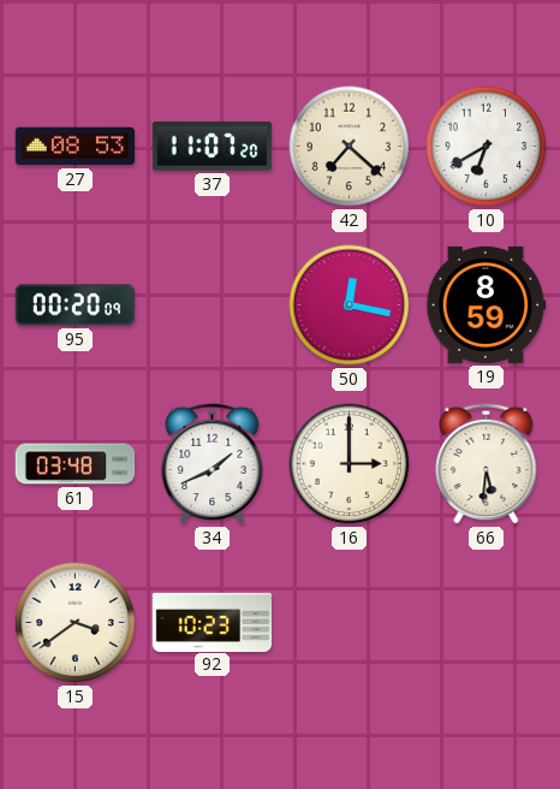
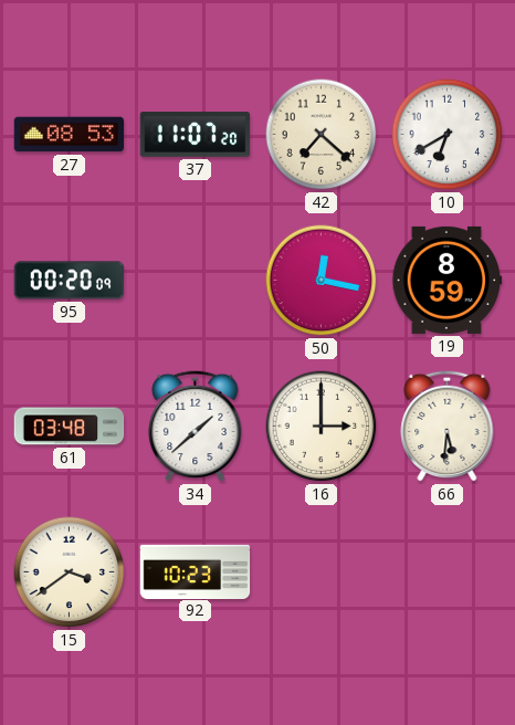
34: 1:41 -> 1:38
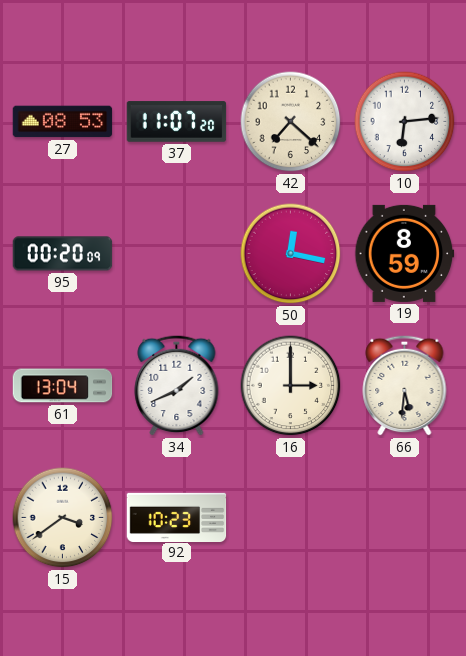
10: 6:40 -> 6:14
61: 03:48 -> 13:04
34: 1:38 -> 1:41
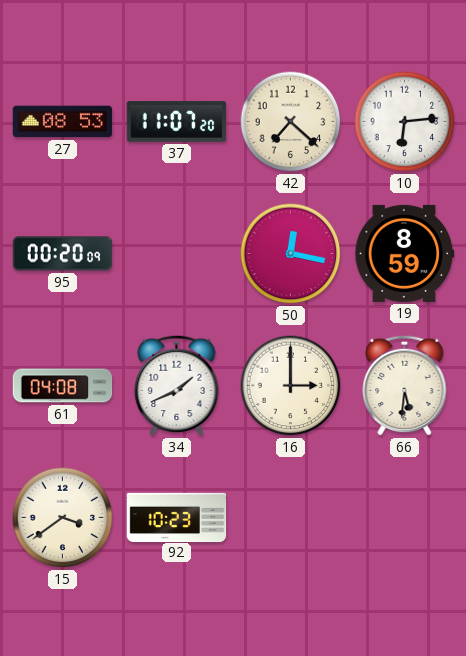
61: 13:04 -> 04:08
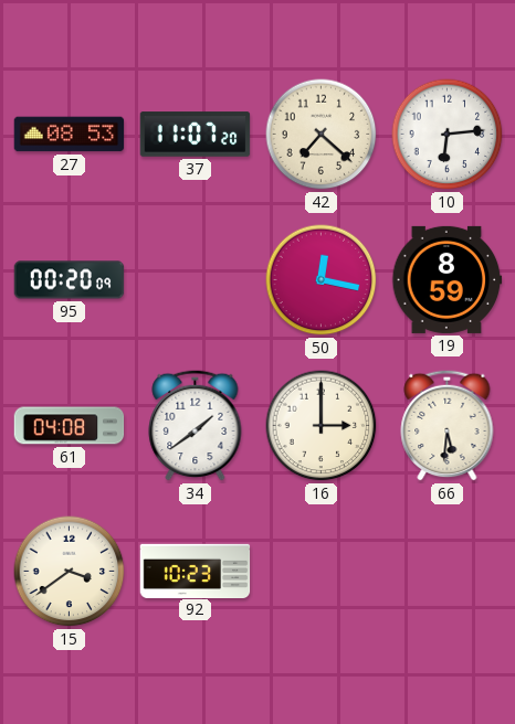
34: 1:41 -> 1:39
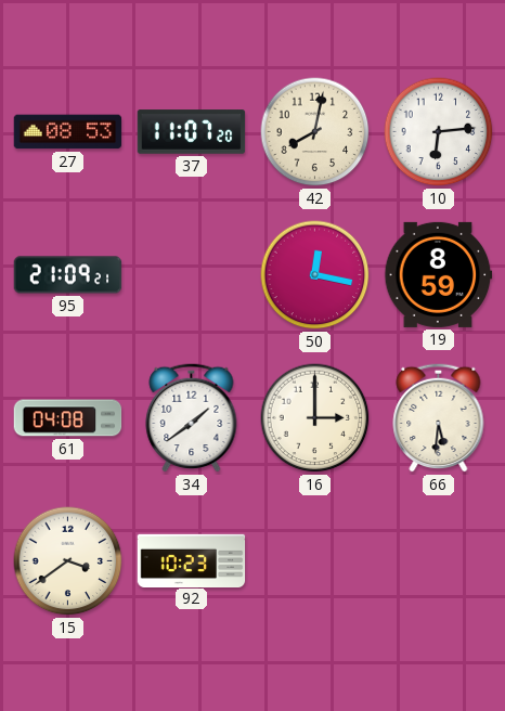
42: 7:22 -> 8:02
95: 00:20 -> 21:09
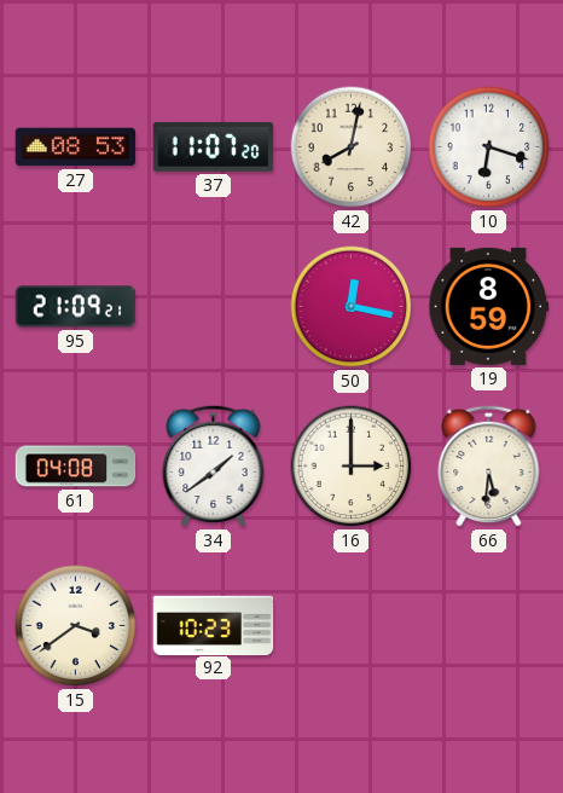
10: 6:14 -> 6:18
